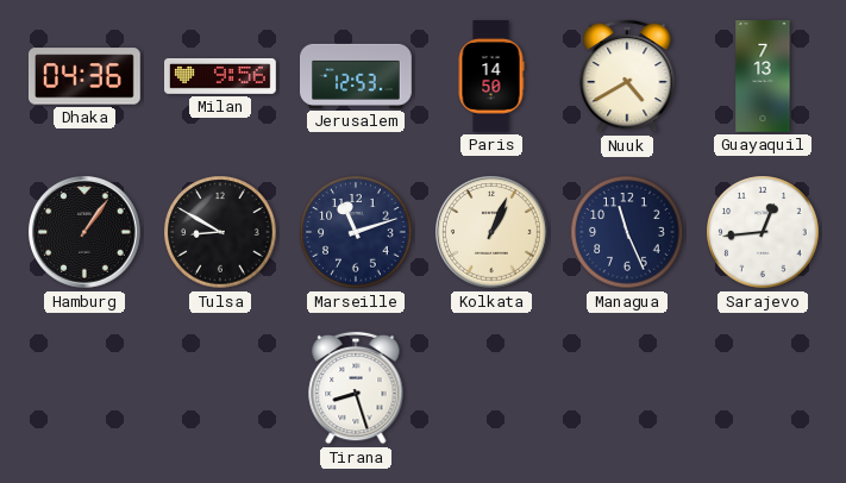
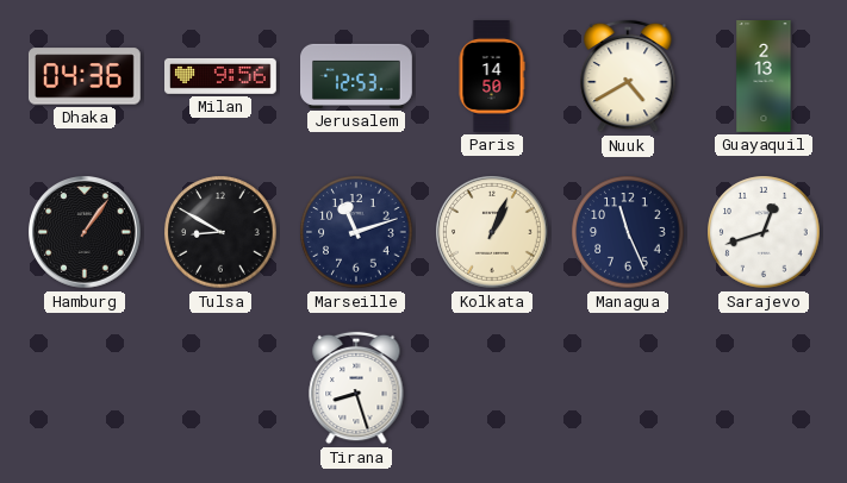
Guayaquil: 7:13 -> 2:13
Sarajevo: 12:44 -> 12:42
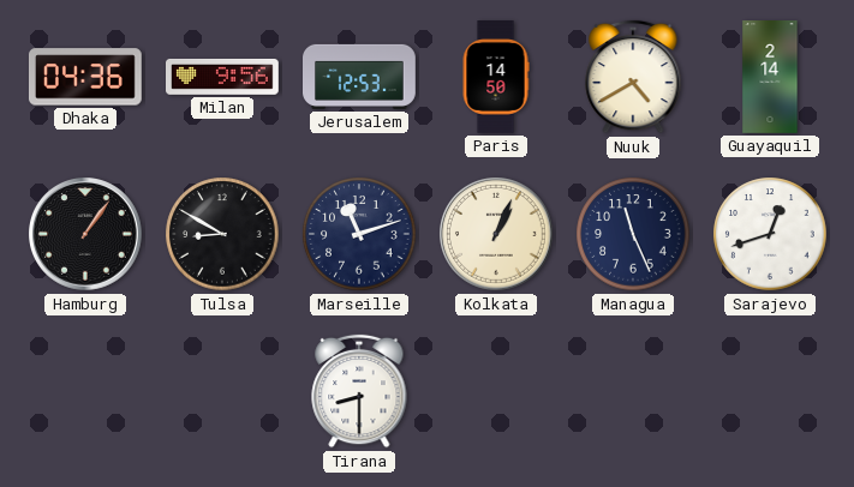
Guayaquil: 2:13 -> 2:14
Tirana: 8:27 -> 8:30
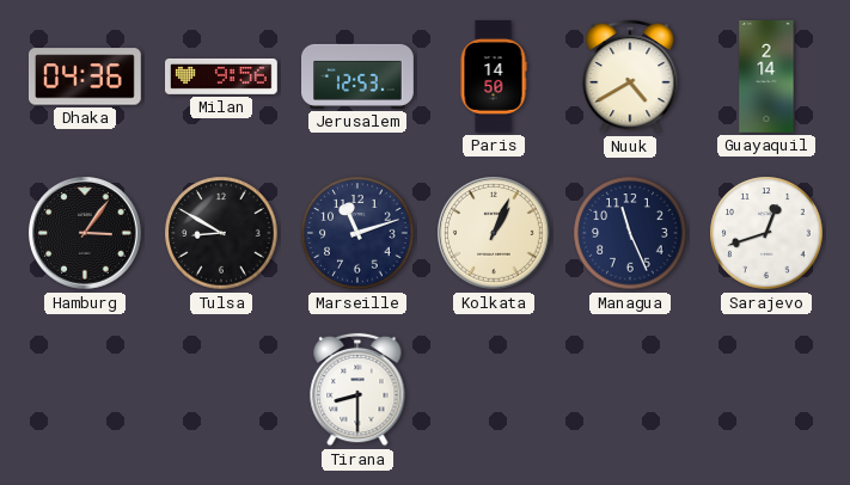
Hamburg: 1:06 -> 3:06
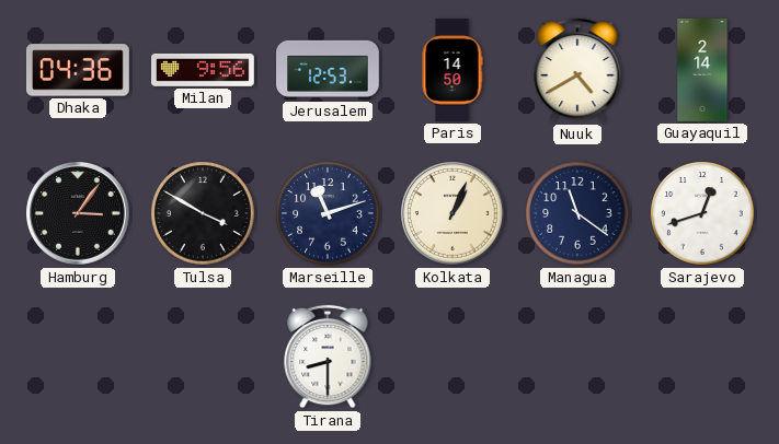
Tulsa: 8:50 -> 3:50
Managua: 11:26 -> 11:21
